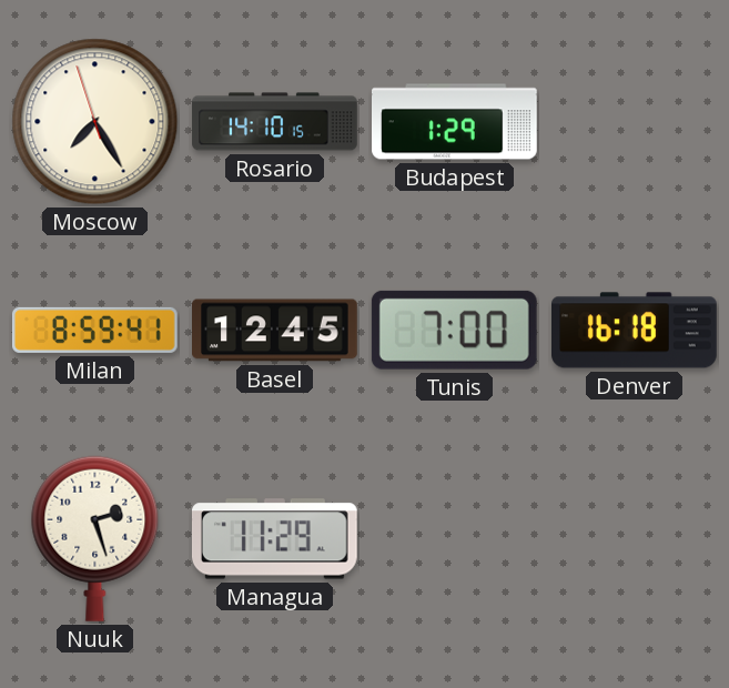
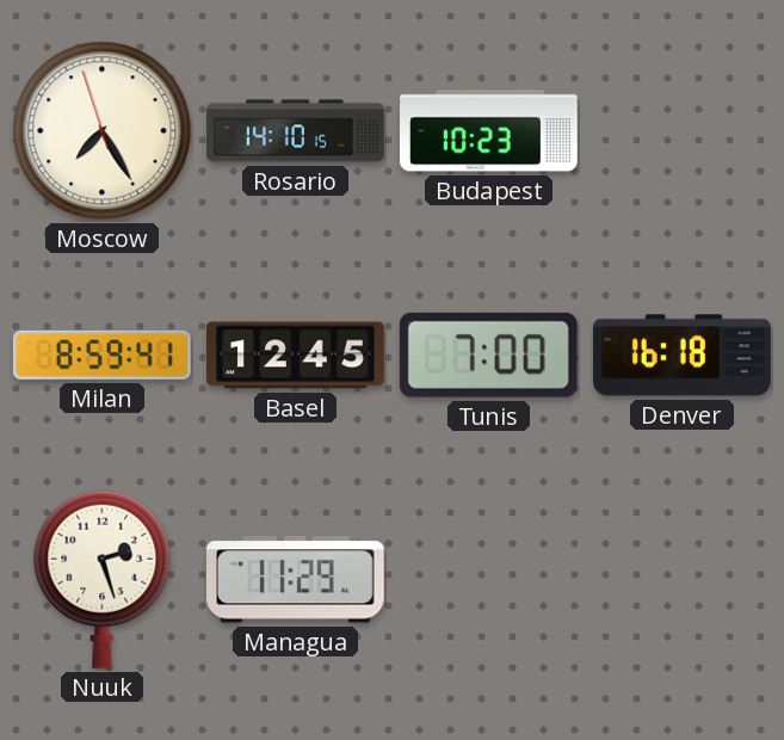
Budapest: 1:29 -> 10:23
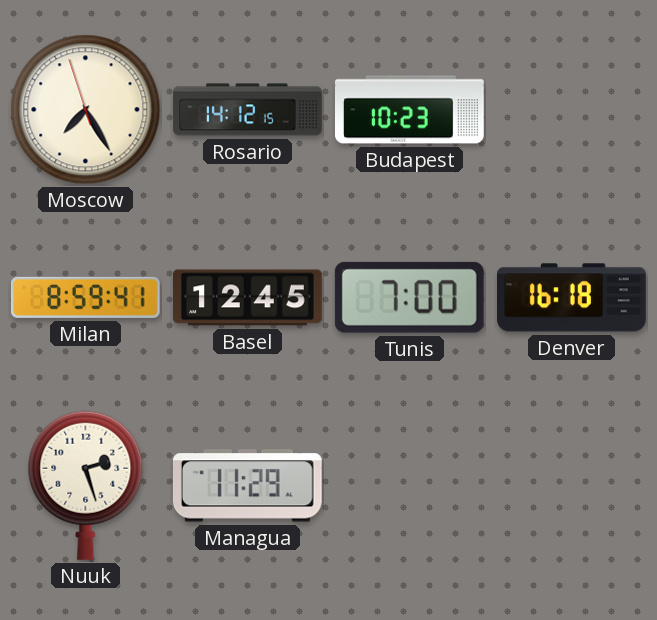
Rosario: 14:10 -> 14:12
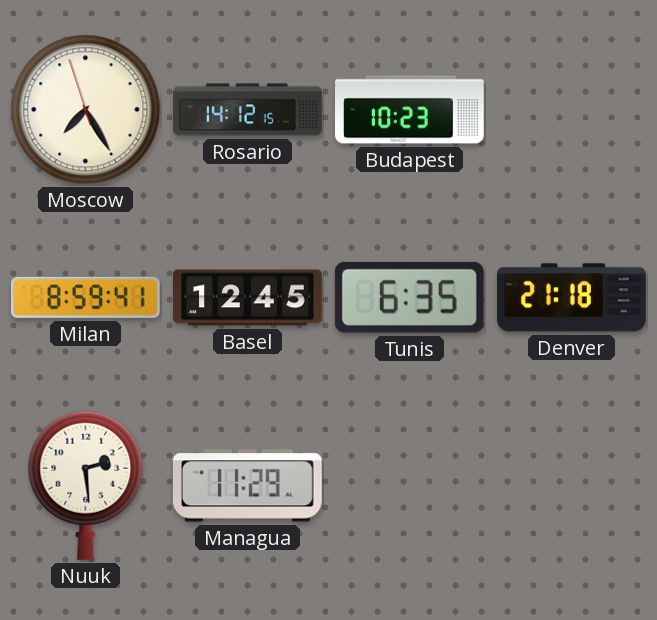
Tunis: 7:00 -> 6:35
Denver: 16:18 -> 21:18
Nuuk: 2:27 -> 2:29
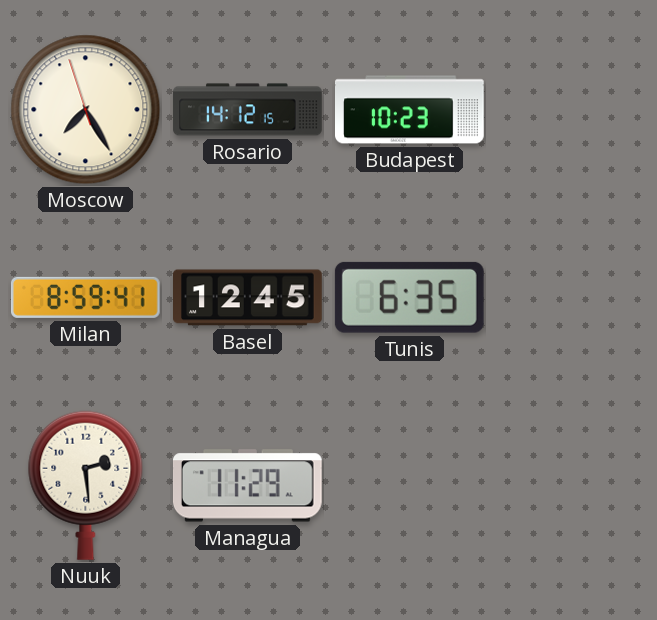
Denver: 21:18 -> none
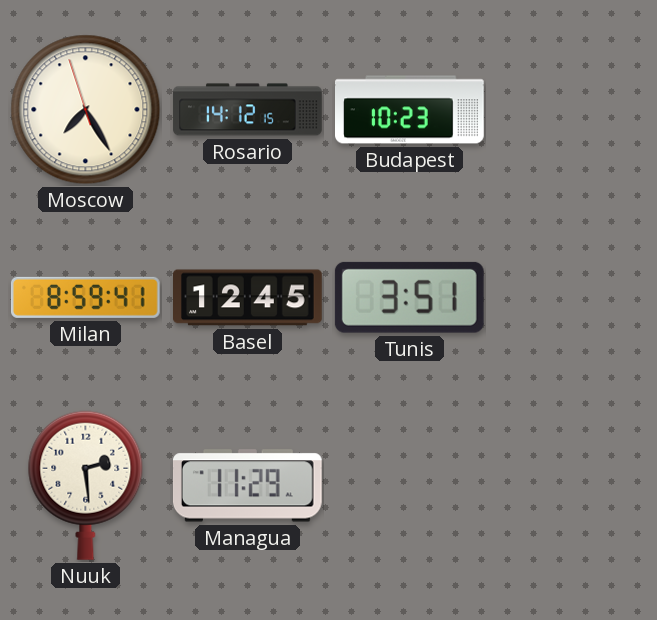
Tunis: 6:35 -> 3:51
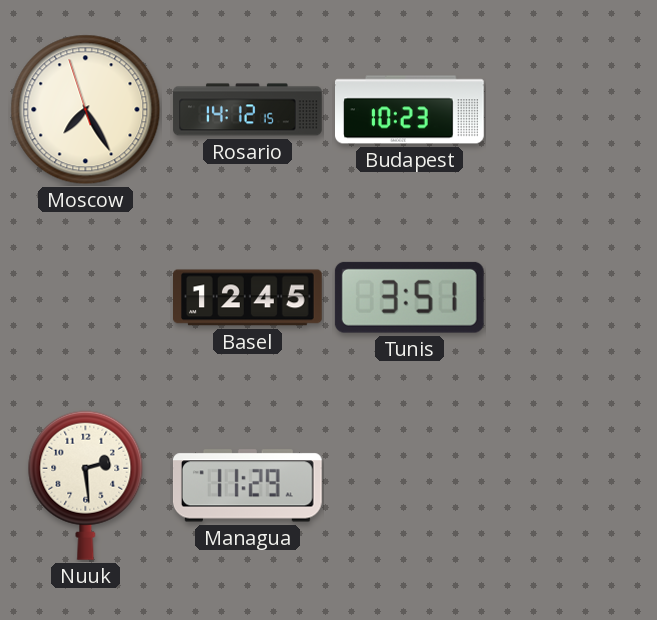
Milan: 8:59 -> none
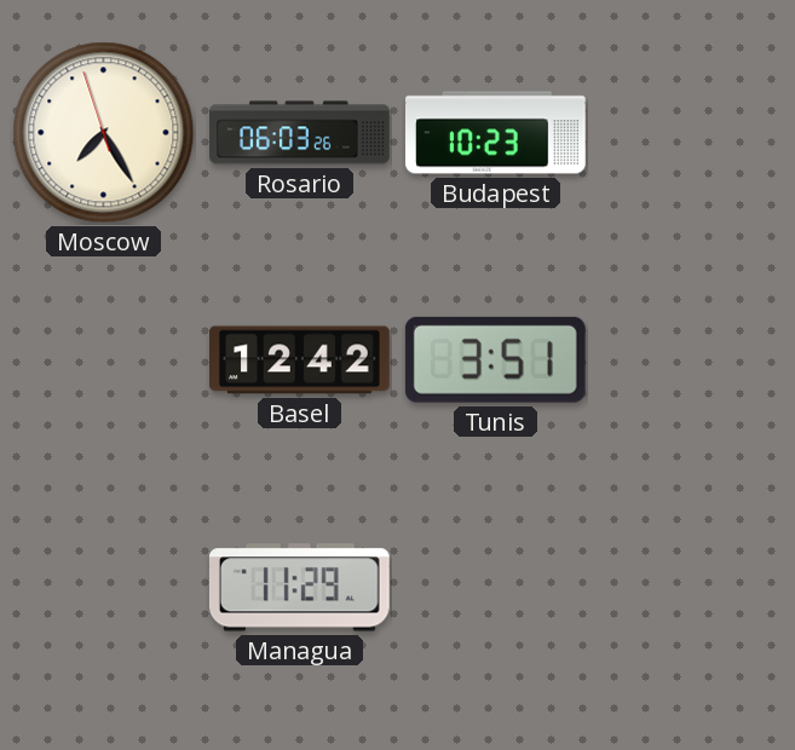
Rosario: 14:12 -> 06:03
Basel: 12:45 -> 12:42
Nuuk: 2:29 -> none
